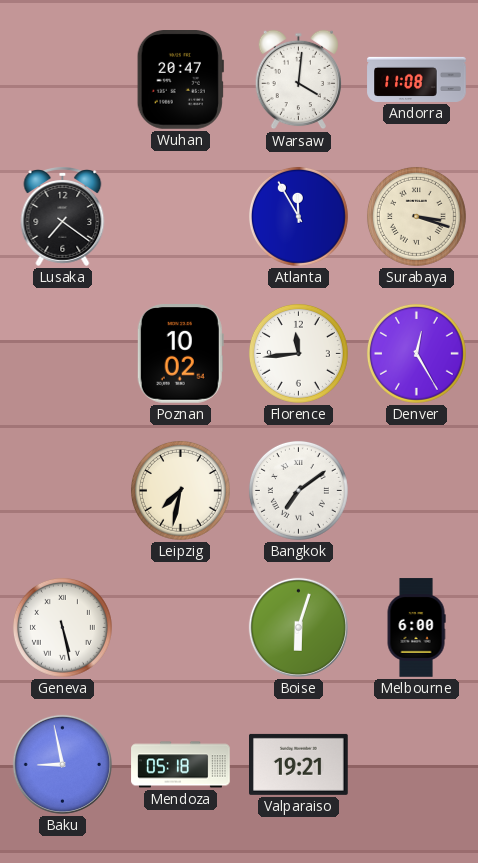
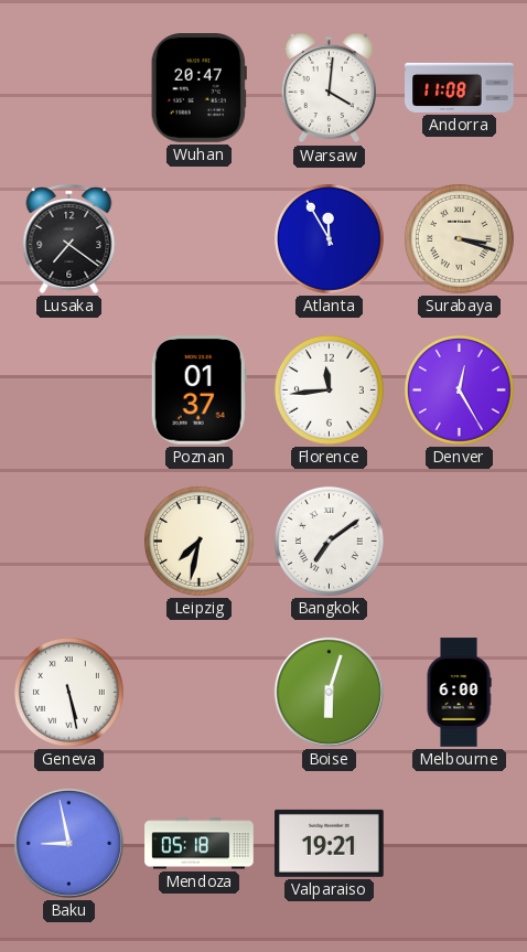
Poznan: 10:02 -> 01:37
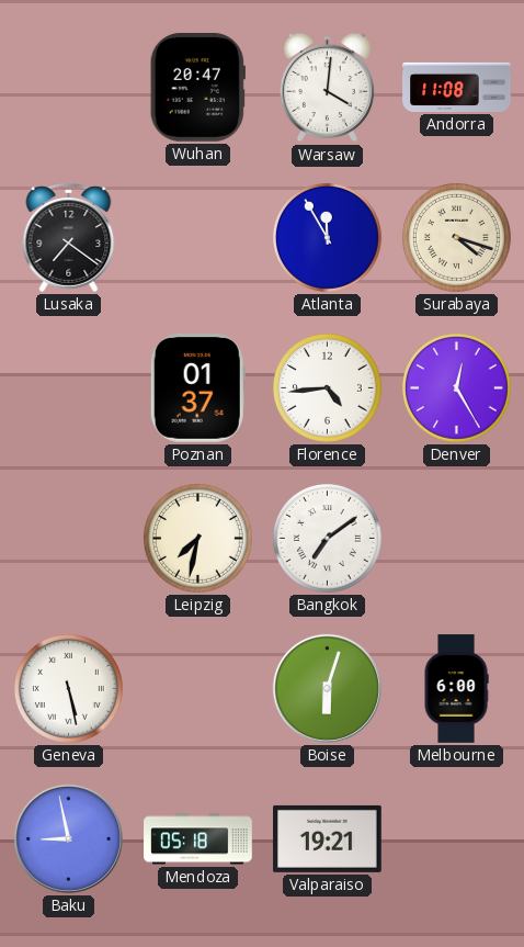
Surabaya: 3:18 -> 4:18
Florence: 11:44 -> 4:44
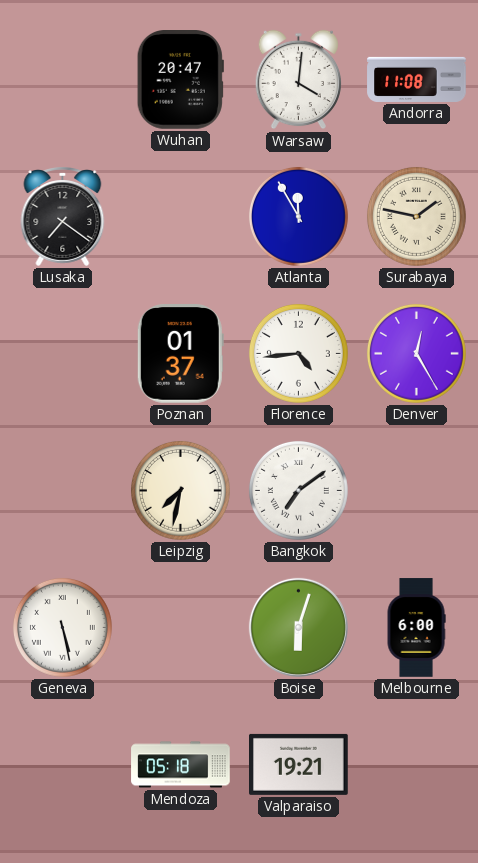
Surabaya: 4:18 -> 1:47
Baku: 8:58 -> none
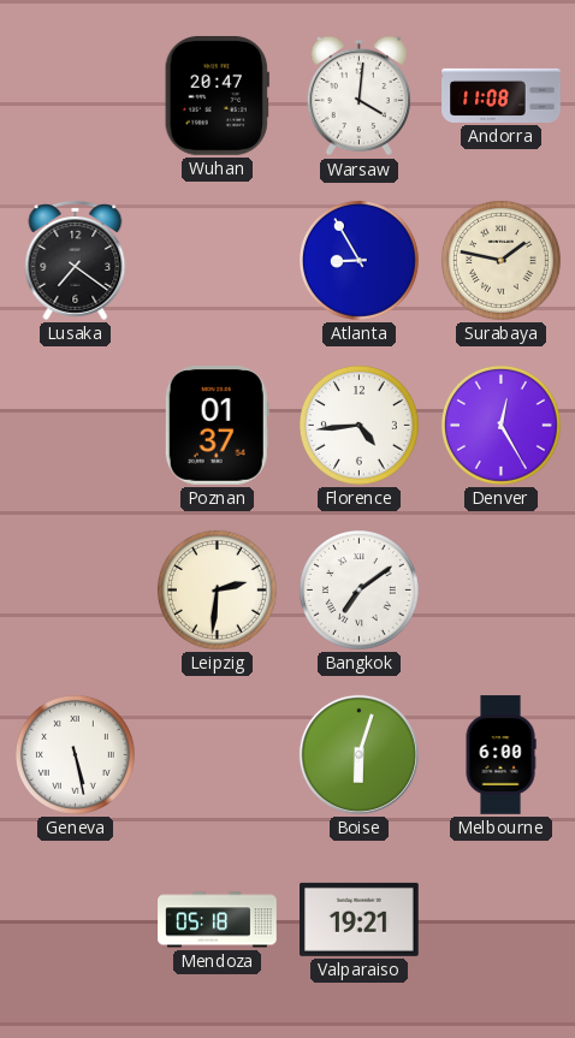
Atlanta: 11:55 -> 8:55
Leipzig: 7:32 -> 2:31
